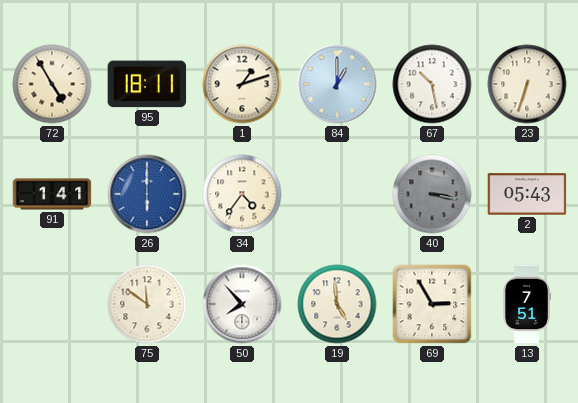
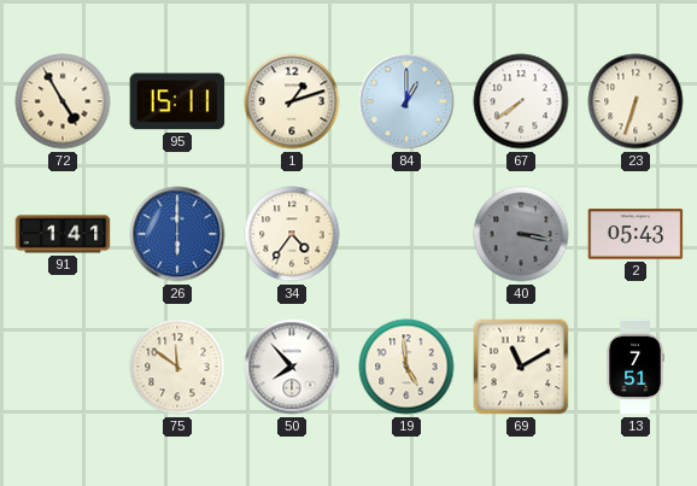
95: 18:11 -> 15:11
67: 10:28 -> 7:39
69: 2:55 -> 11:10
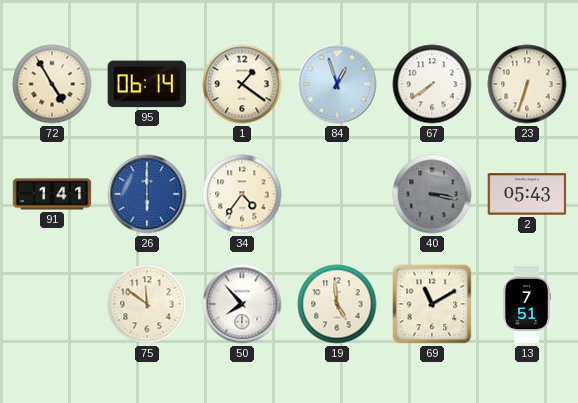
95: 15:11 -> 06:14
1: 1:12 -> 1:21
84: 1:00 -> 12:57
